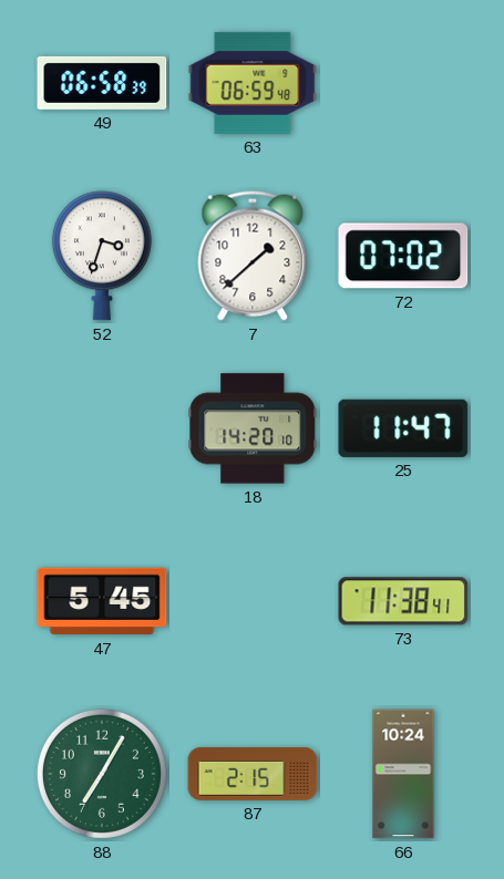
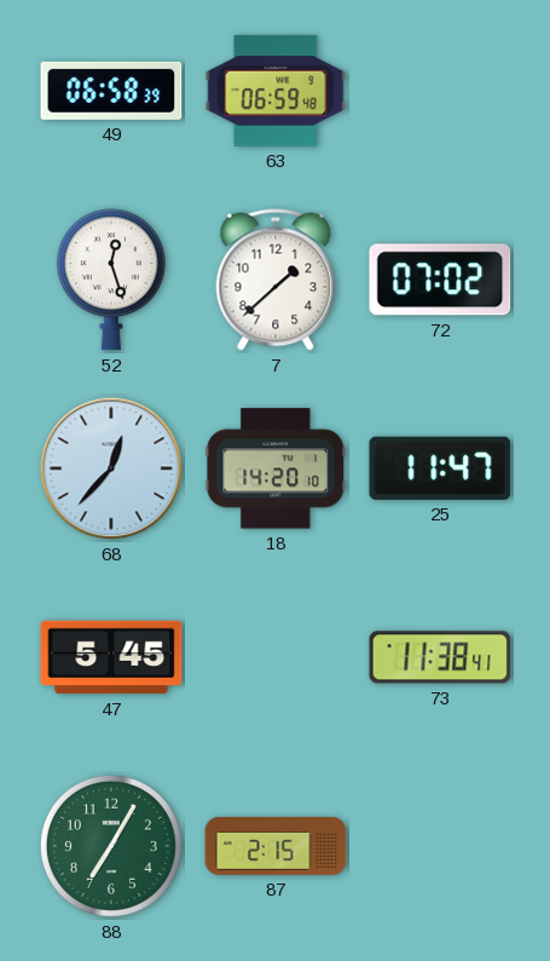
52: 3:33 -> 12:27
68: none -> 12:37
66: 10:24 -> none
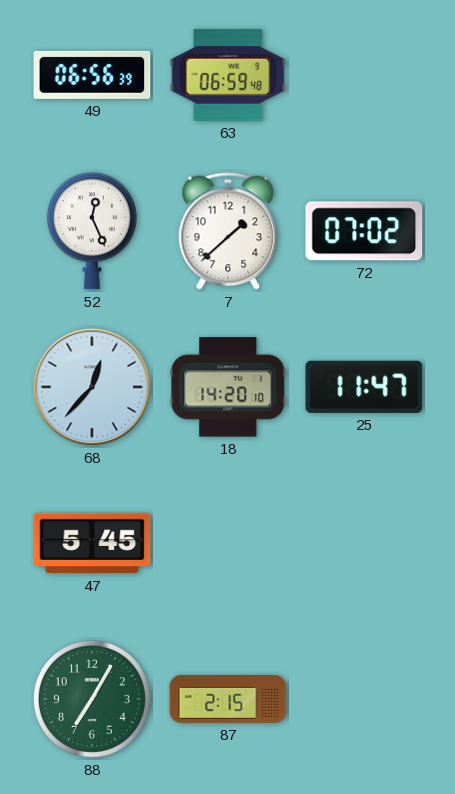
49: 06:58 -> 06:56
52: 12:27 -> 12:26
73: 11:38 -> none
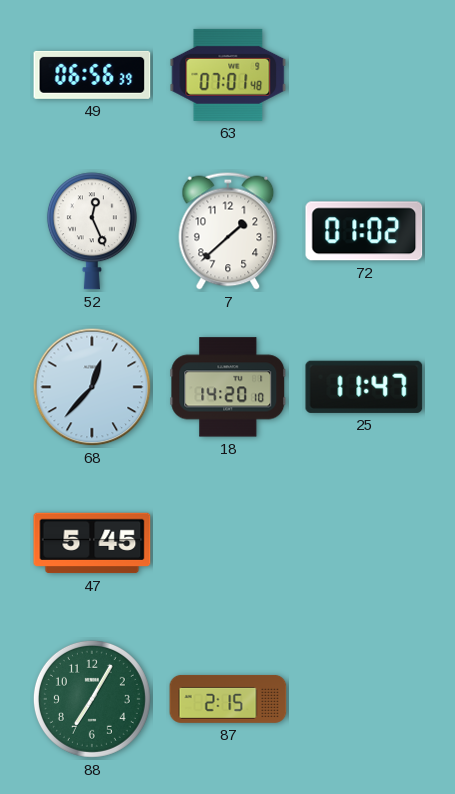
63: 06:59 -> 07:01
72: 07:02 -> 01:02
